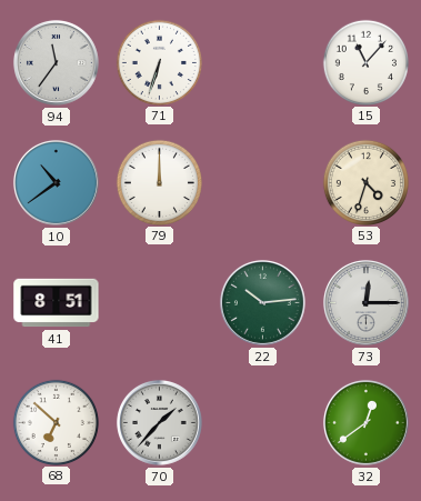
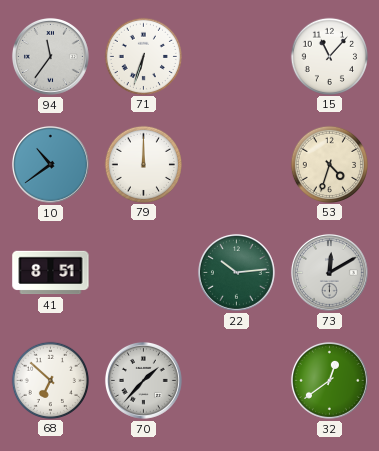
73: 12:15 -> 12:10
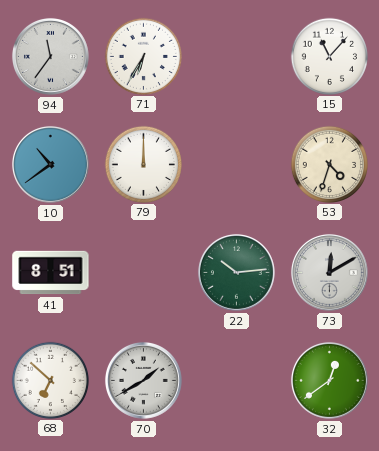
71: 6:33 -> 6:35
70: 1:37 -> 1:40
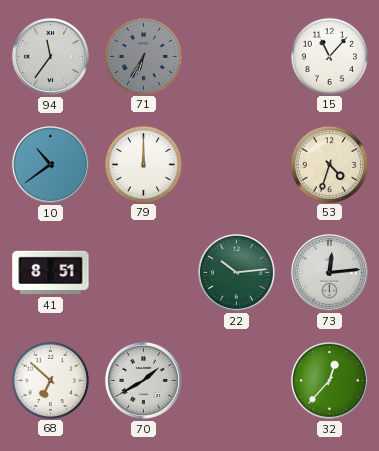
71 dial: white -> grey
73: 12:10 -> 12:14
32: 12:39 -> 12:37
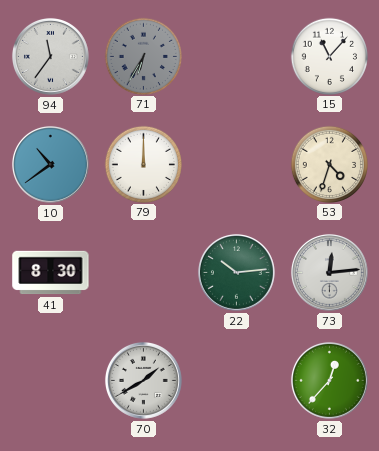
41: 8:51 -> 8:30
68: 6:52 -> none
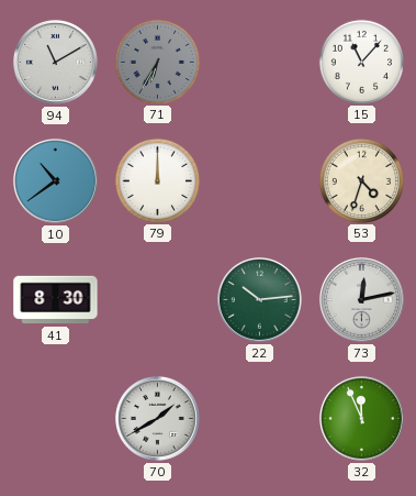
94: 11:36 -> 11:10
73: 12:14 -> 12:13
32: 12:37 -> 11:56
